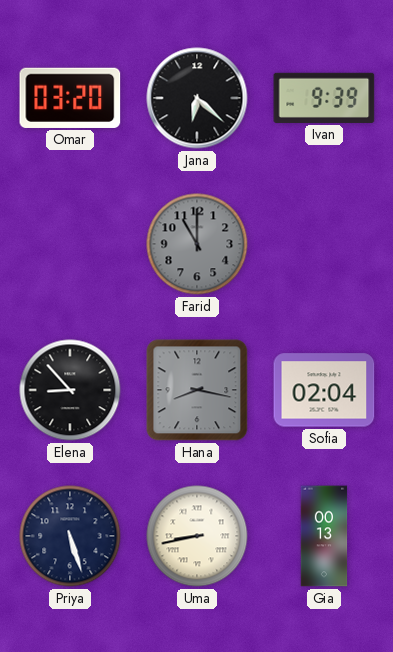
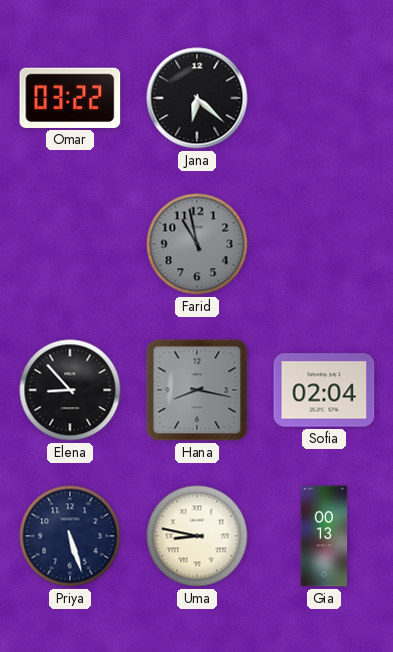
Omar: 03:20 -> 03:22
Ivan: 9:39 -> none
Farid: 11:00 -> 10:58
Uma: 8:43 -> 8:47
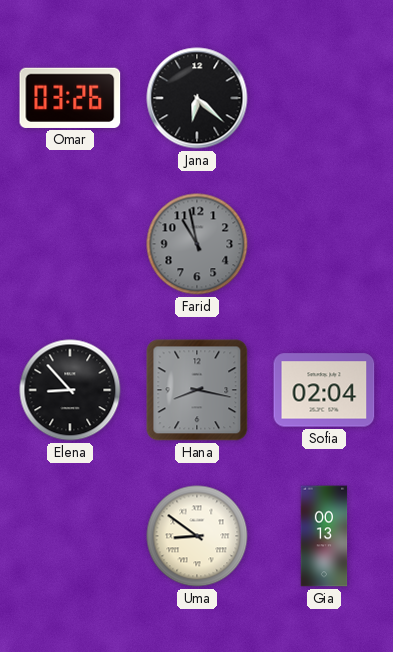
Omar: 03:22 -> 03:26
Priya: 5:27 -> none
Uma: 8:47 -> 8:51
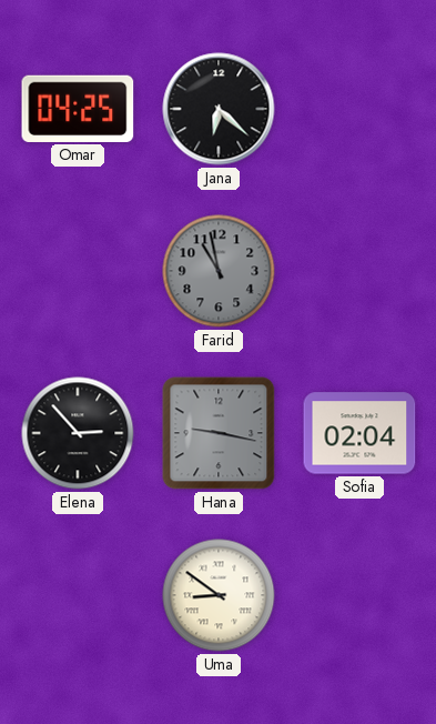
Omar: 03:26 -> 04:25
Elena: 8:53 -> 2:53
Hana: 8:17 -> 9:17
Gia: 00:13 -> none
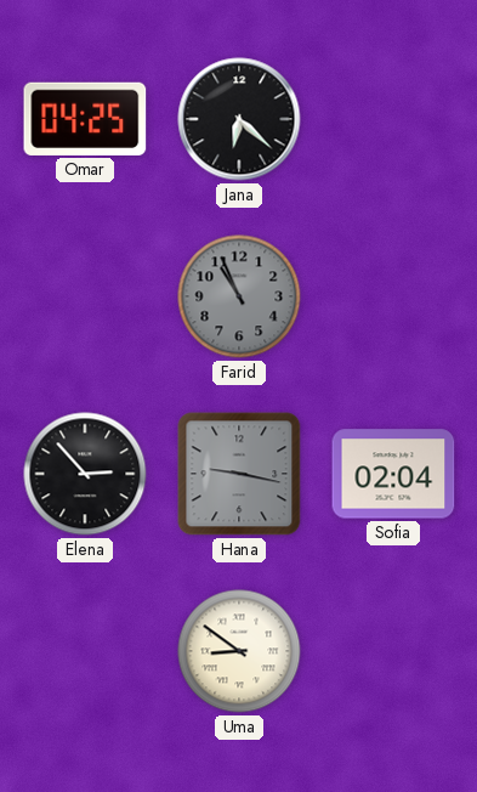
Farid: 10:58 -> 10:56
